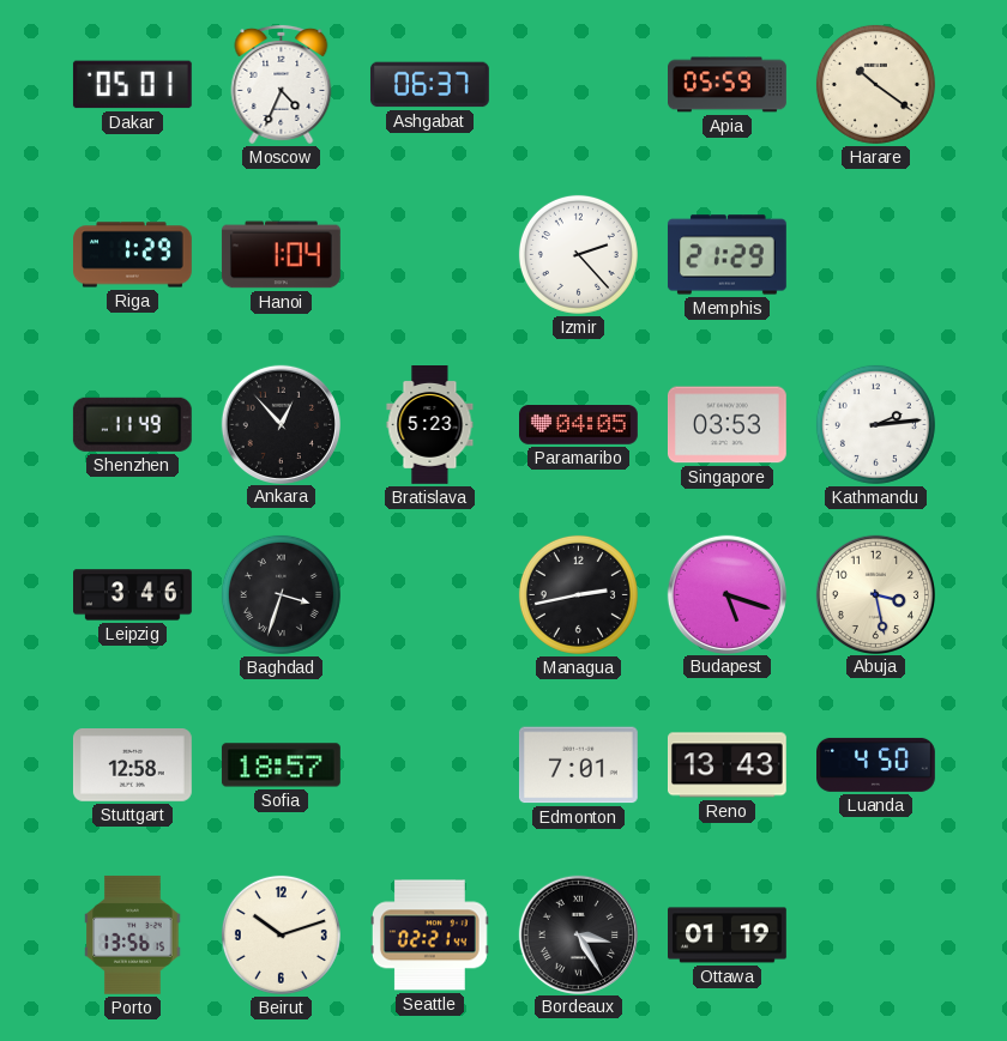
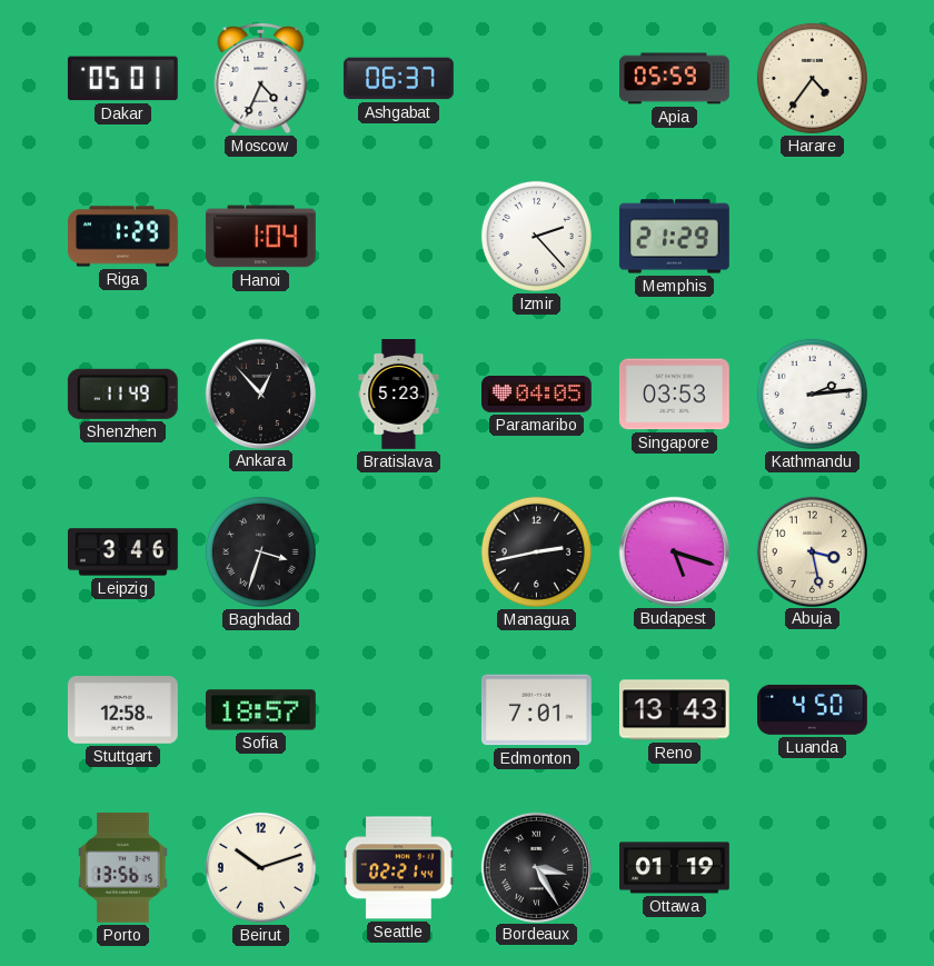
Harare: 10:21 -> 4:36
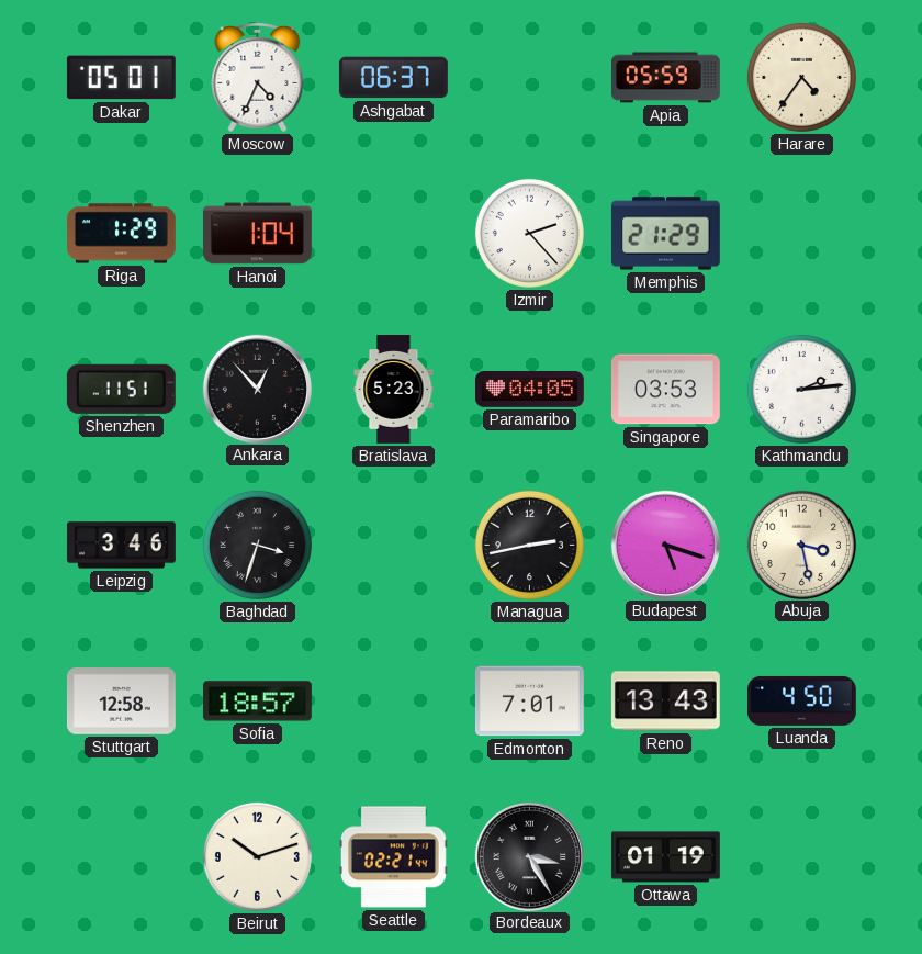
Shenzhen: 11:49 -> 11:51
Porto: 13:56 -> none
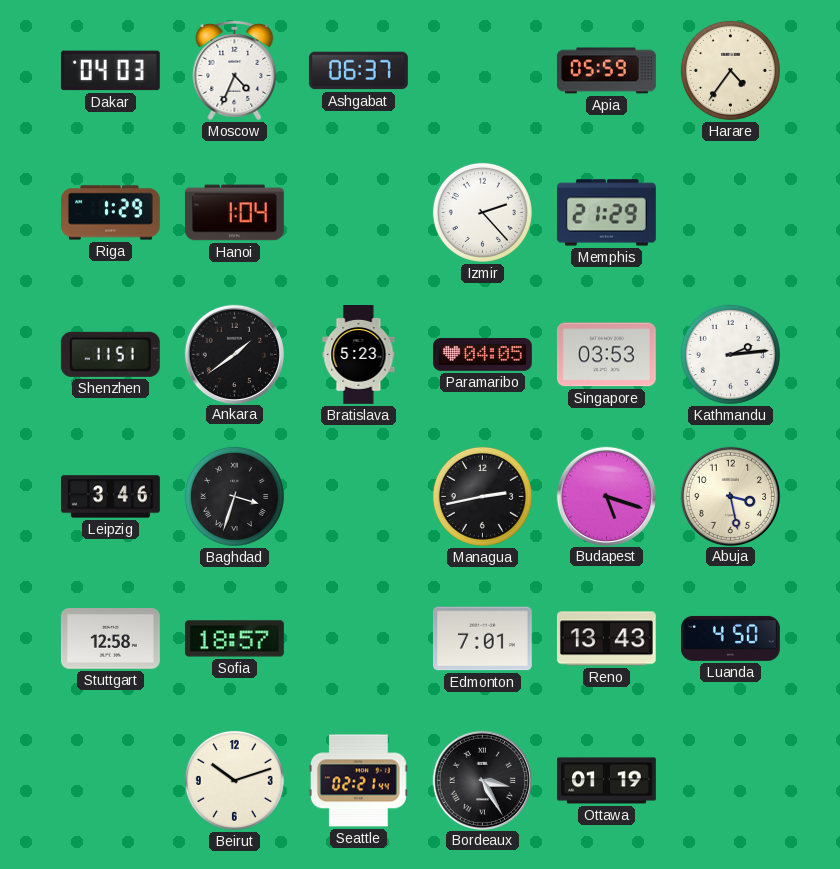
Dakar: 05:01 -> 04:03
Ankara: 12:53 -> 1:39
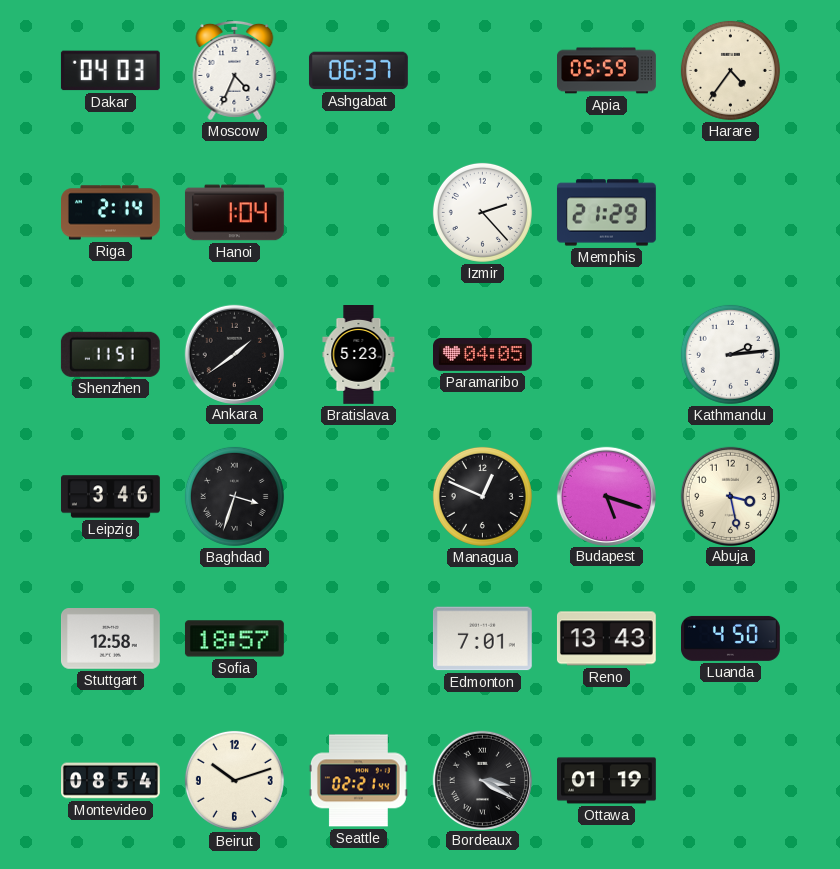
Riga: 1:29 -> 2:14
Singapore: 03:53 -> none
Managua: 2:43 -> 12:49
Montevideo: none -> 08:54
Bordeaux: 3:25 -> 3:20
